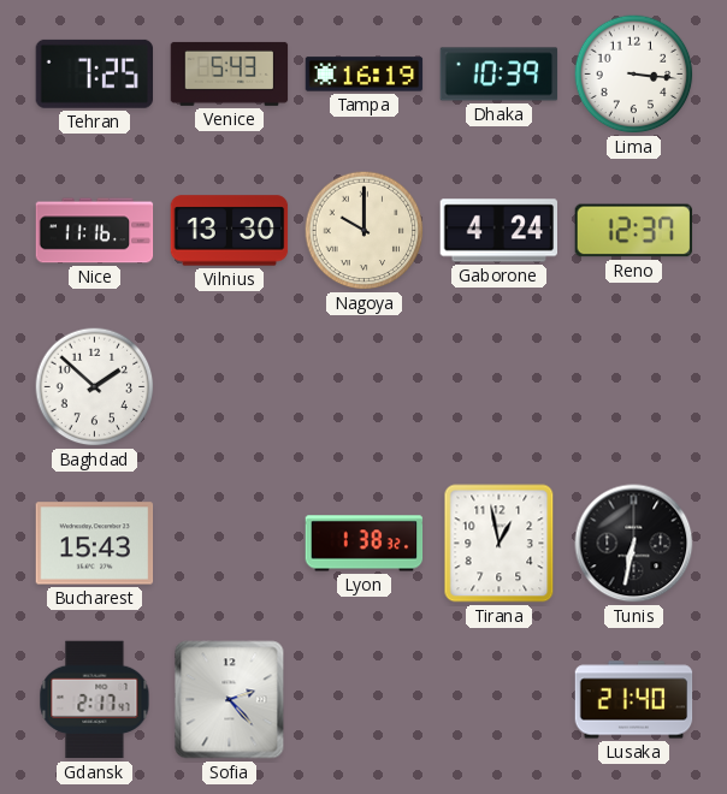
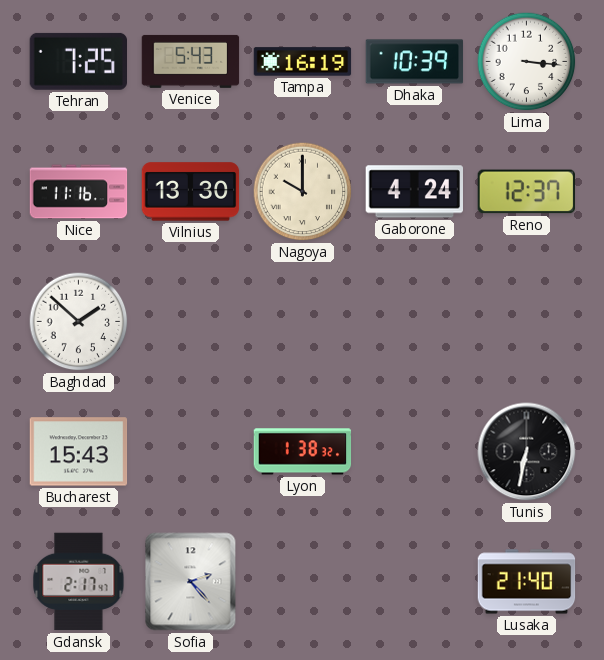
Tirana: 12:58 -> none
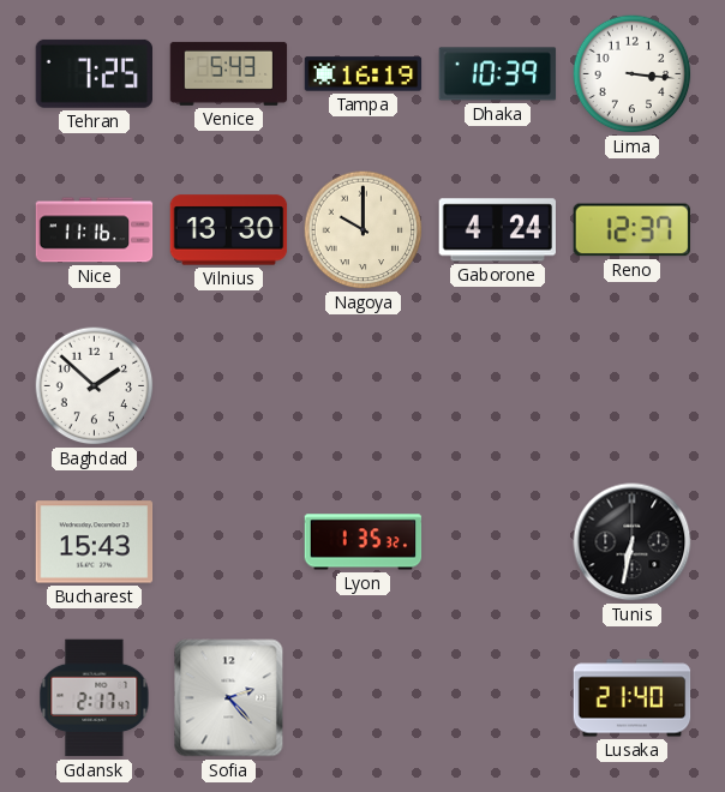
Lyon: 1:38 -> 1:35
